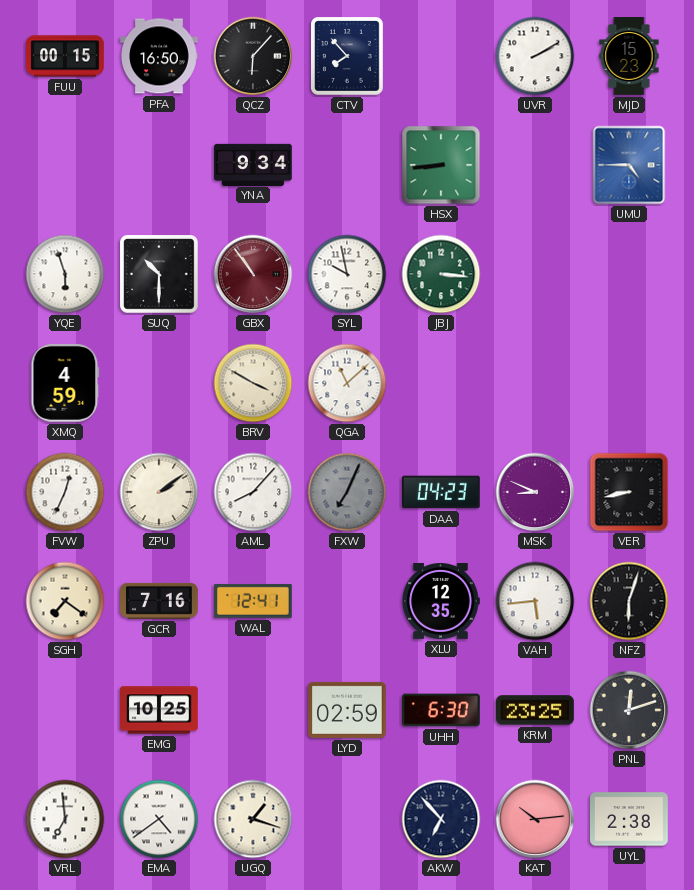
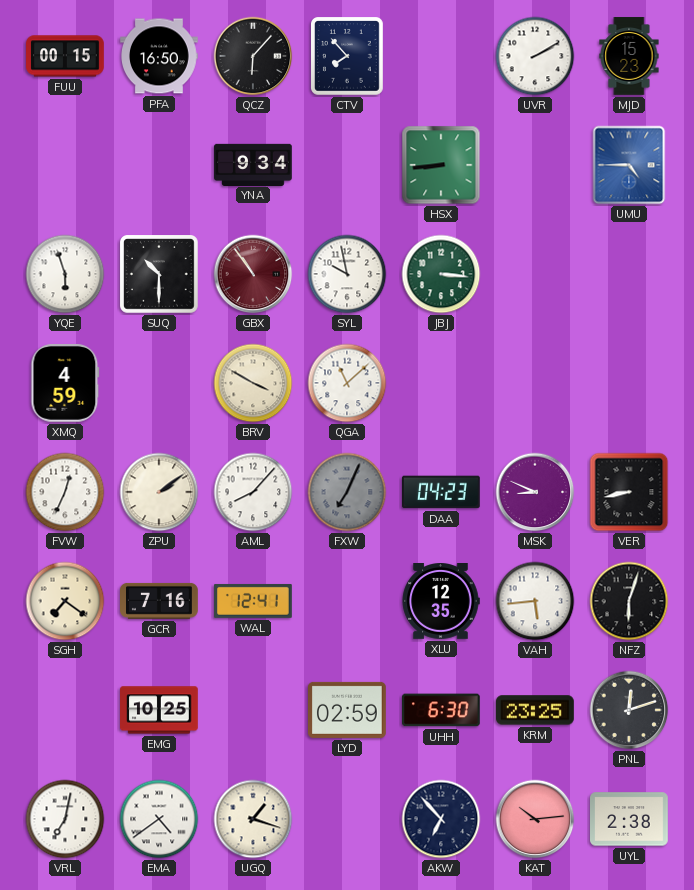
VRL: 6:59 -> 7:02
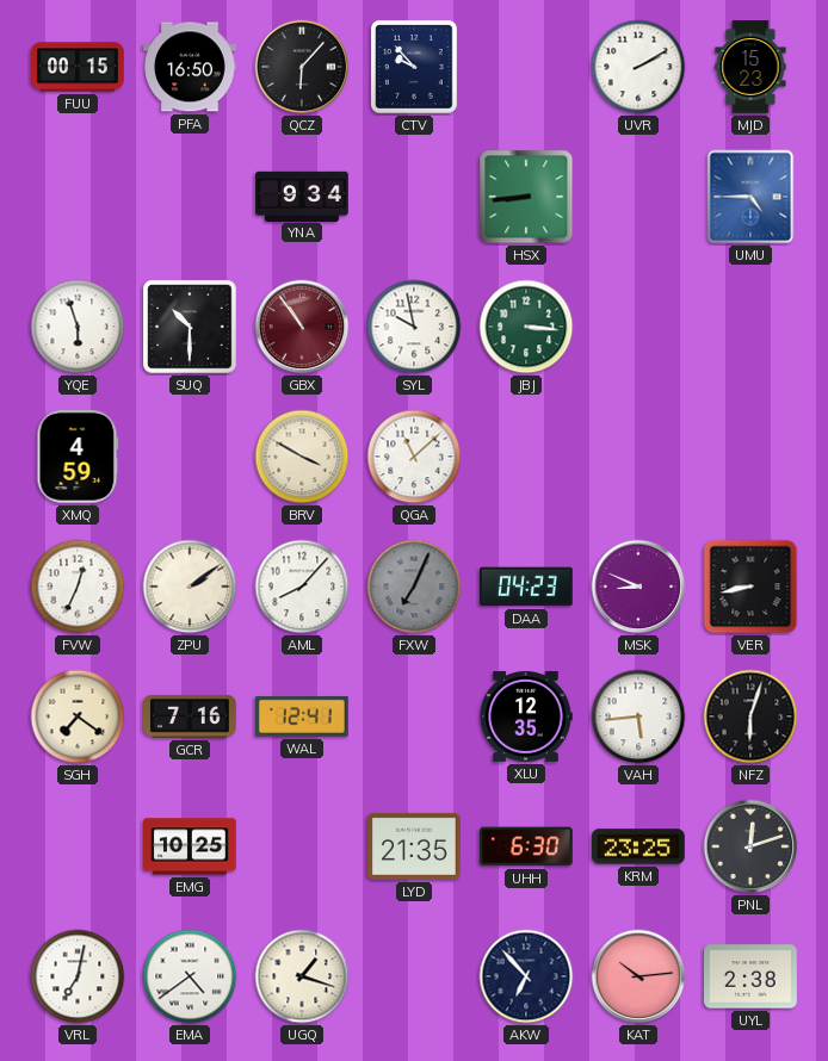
CTV: 7:53 -> 9:53
LYD: 02:59 -> 21:35
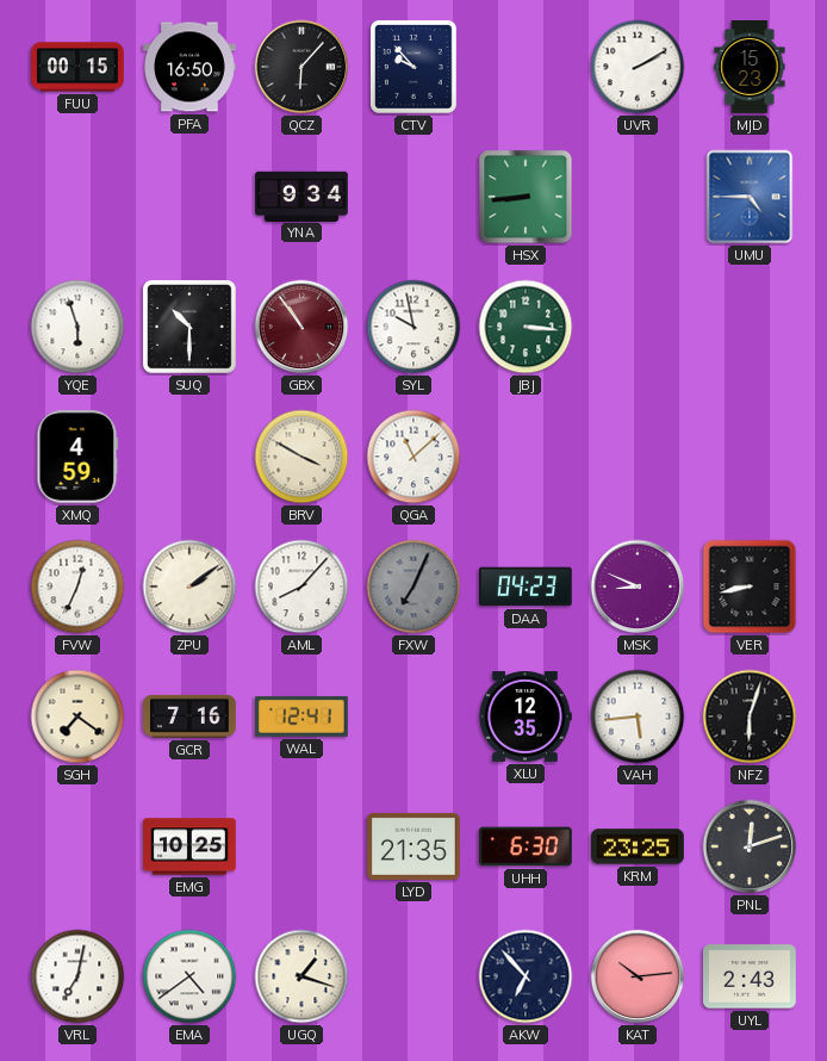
UYL: 2:38 -> 2:43
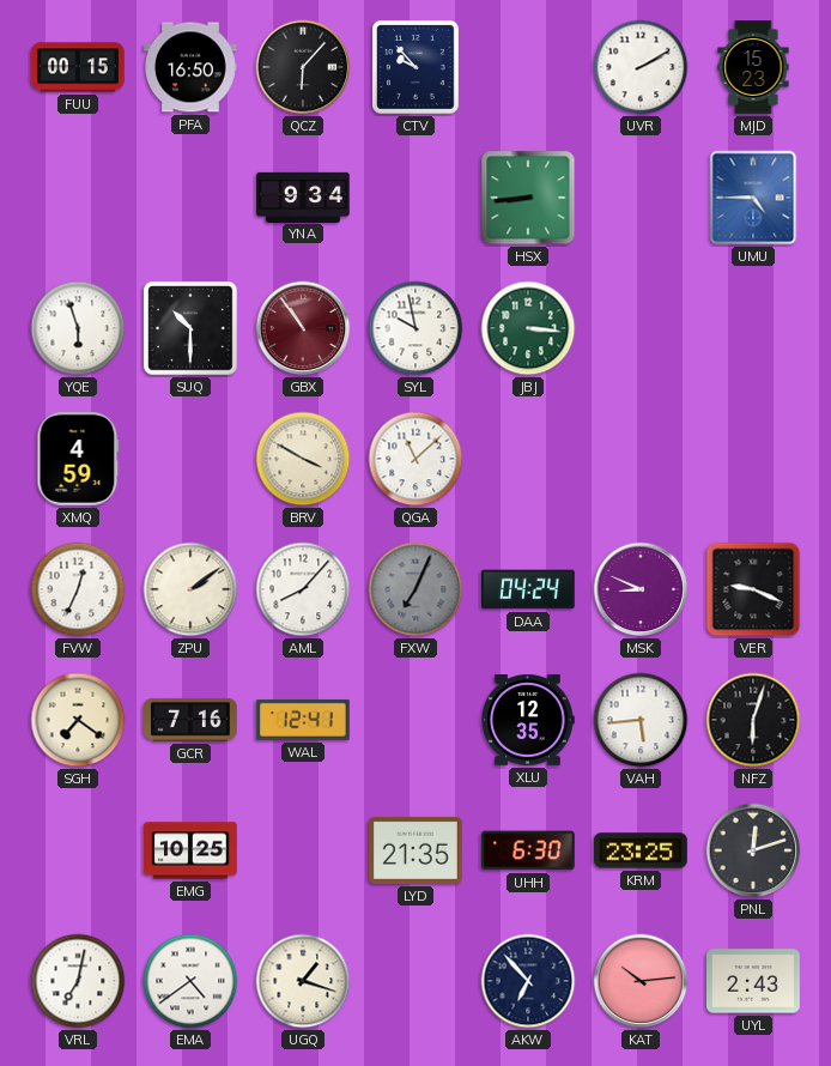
DAA: 04:23 -> 04:24
VER: 8:43 -> 9:19
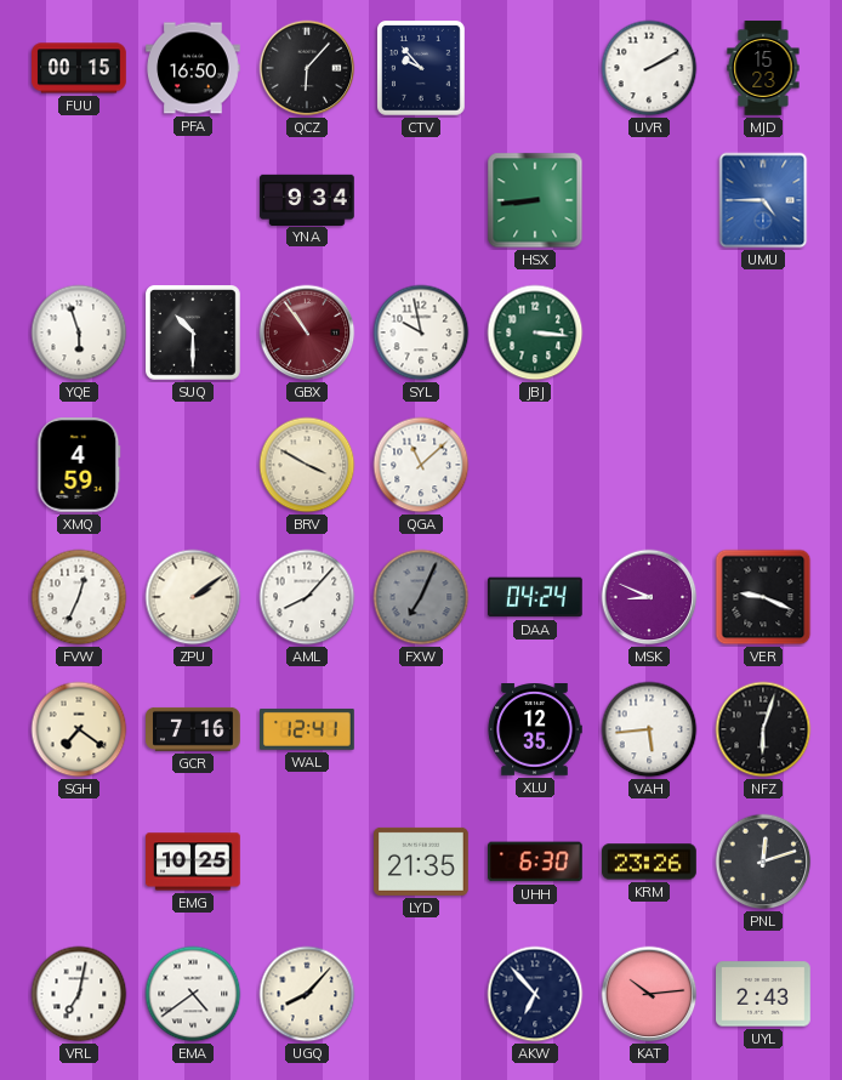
KRM: 23:25 -> 23:26
UGQ: 1:18 -> 8:07
